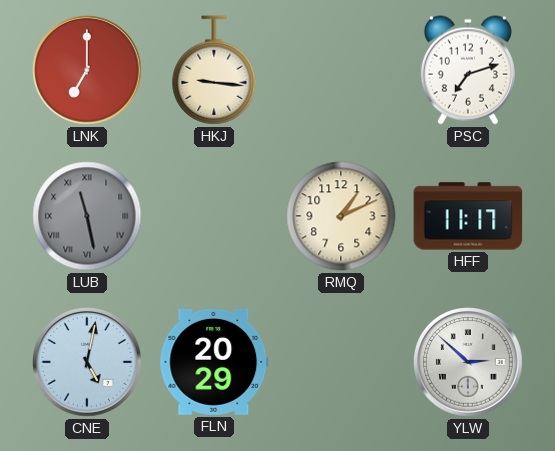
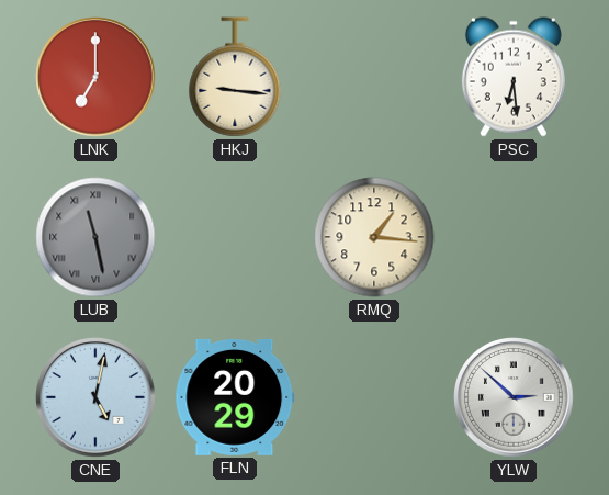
PSC: 7:12 -> 6:29
RMQ: 1:11 -> 1:16
HFF: 11:17 -> none
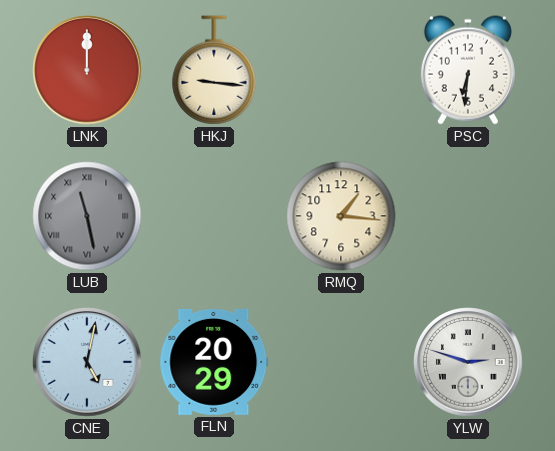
LNK: 7:00 -> 12:00
PSC: 6:29 -> 6:31
YLW: 2:52 -> 2:48
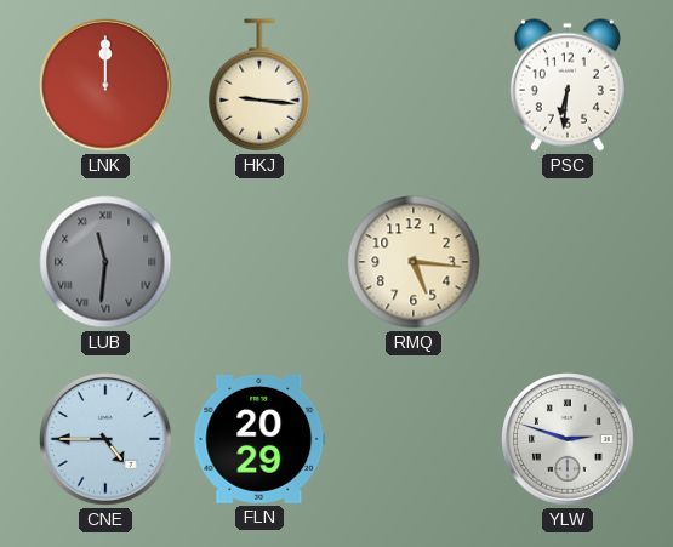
LUB: 11:28 -> 11:31
RMQ: 1:16 -> 5:16
CNE: 5:02 -> 4:45
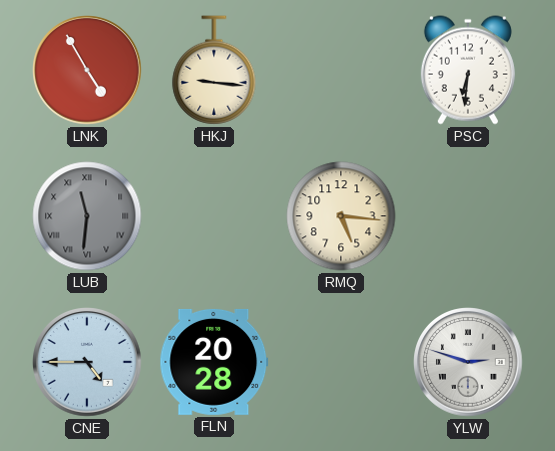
LNK: 12:00 -> 4:55
FLN: 20:29 -> 20:28
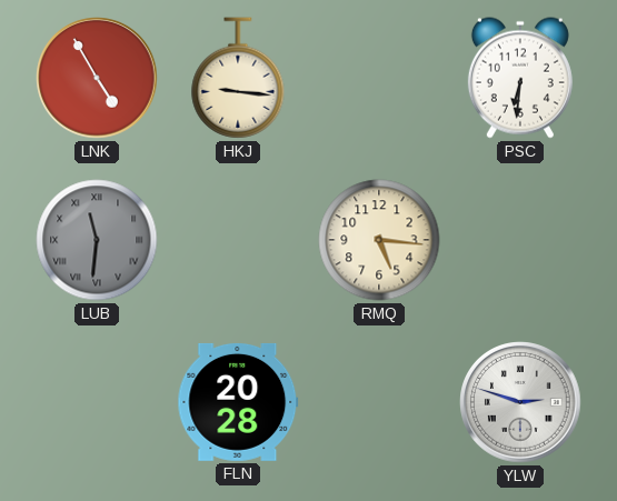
CNE: 4:45 -> none
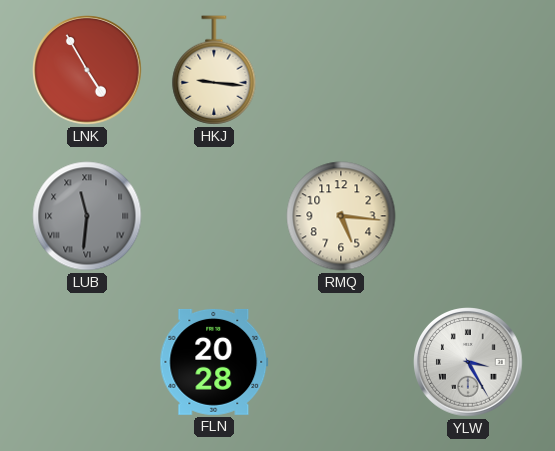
PSC: 6:31 -> none
YLW: 2:48 -> 3:25
